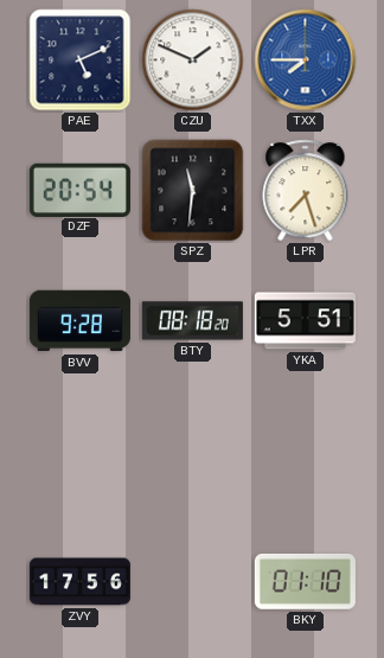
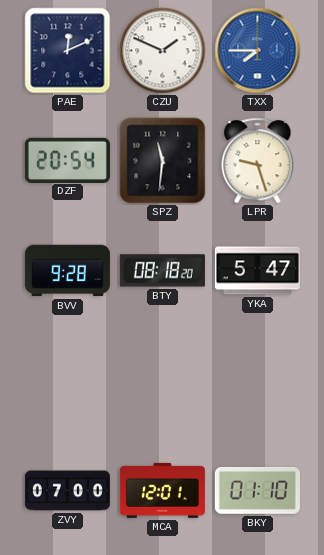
PAE: 5:11 -> 12:11
LPR: 7:27 -> 9:27
YKA: 5:51 -> 5:47
ZVY: 17:56 -> 07:00
MCA: none -> 12:01
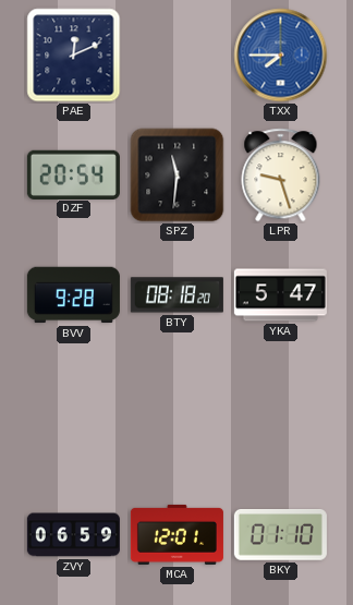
CZU: 1:49 -> none
ZVY: 07:00 -> 06:59
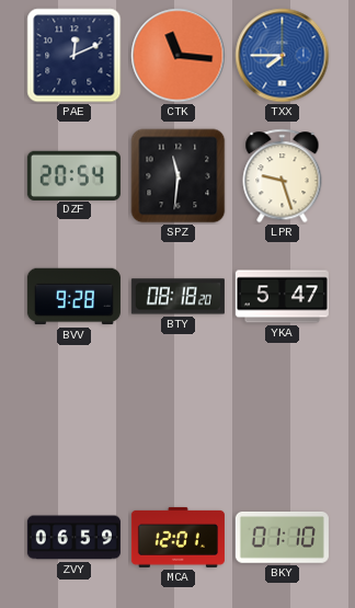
CTK: none -> 11:16
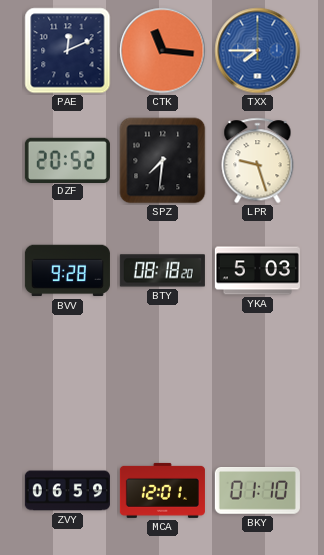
DZF: 20:54 -> 20:52
SPZ: 11:31 -> 7:31
YKA: 5:47 -> 5:03
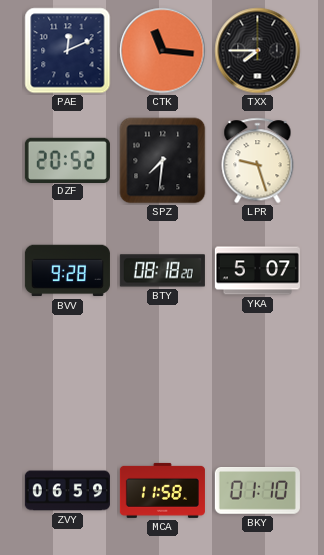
TXX dial: blue -> black
YKA: 5:03 -> 5:07
MCA: 12:01 -> 11:58
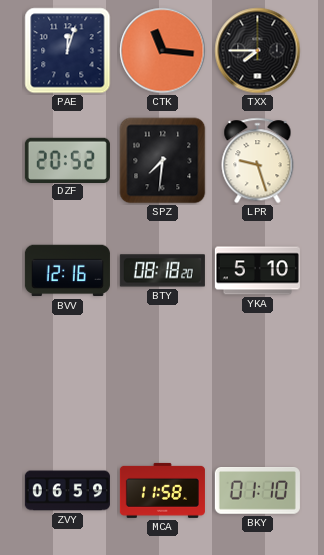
PAE: 12:11 -> 12:03
BVV: 9:28 -> 12:16
YKA: 5:07 -> 5:10
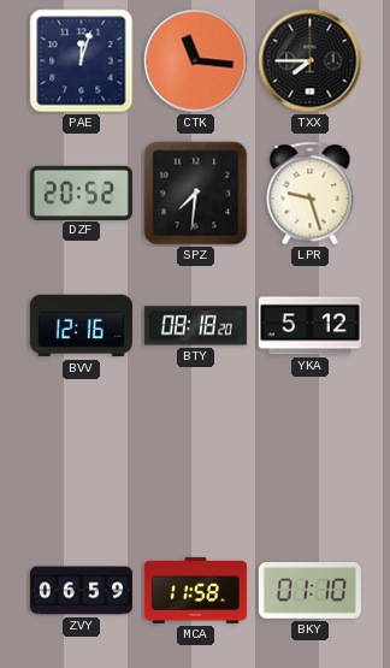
YKA: 5:10 -> 5:12
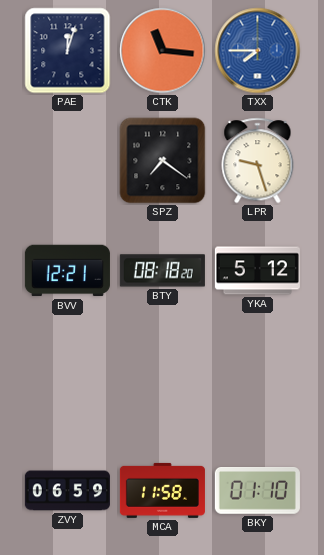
TXX dial: black -> blue
DZF: 20:52 -> none
SPZ: 7:31 -> 7:21
BVV: 12:16 -> 12:21
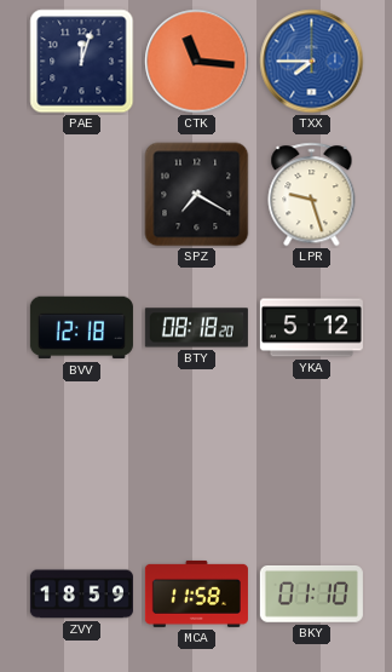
SPZ: 7:21 -> 7:20
BVV: 12:21 -> 12:18
ZVY: 06:59 -> 18:59
